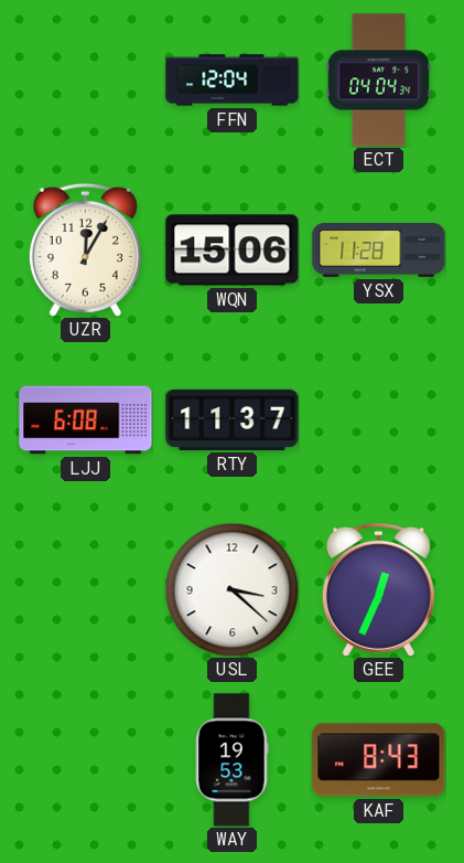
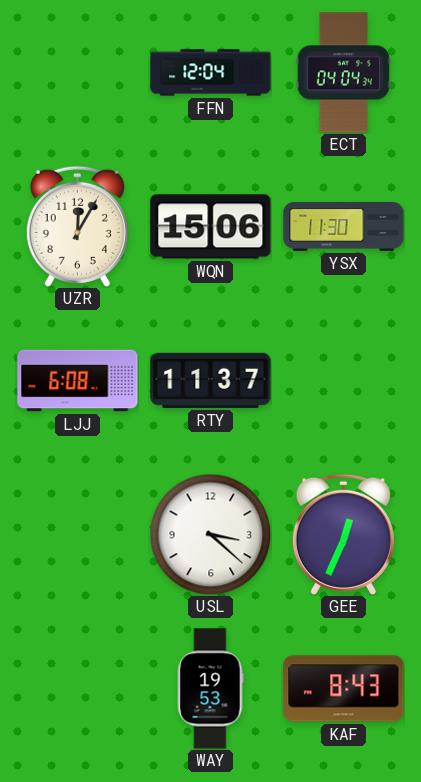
YSX: 11:28 -> 11:30
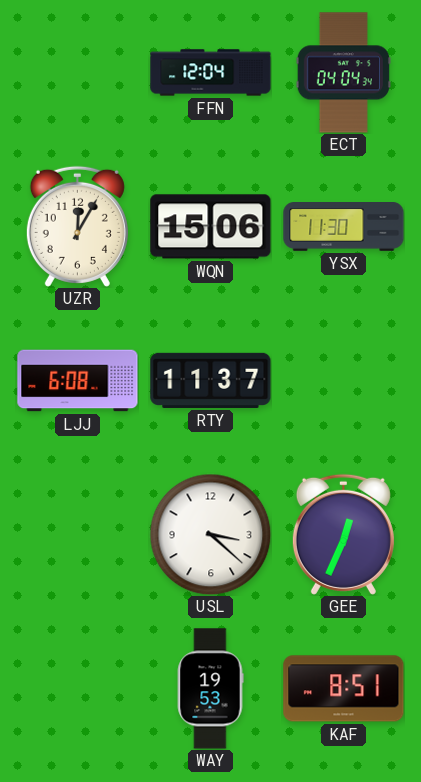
KAF: 8:43 -> 8:51
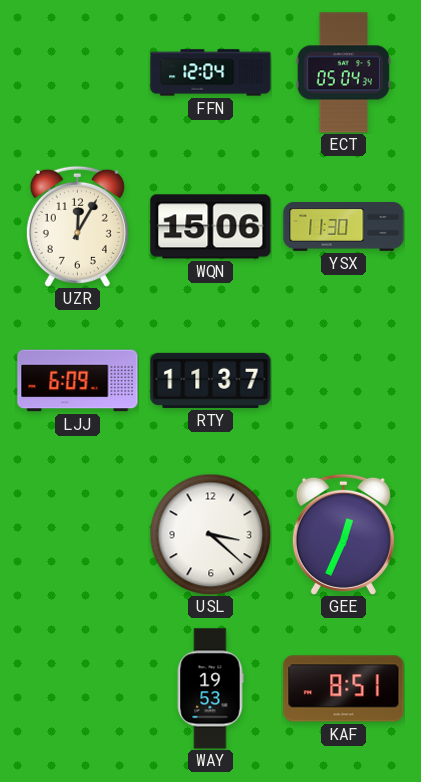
ECT: 04:04 -> 05:04
LJJ: 6:08 -> 6:09
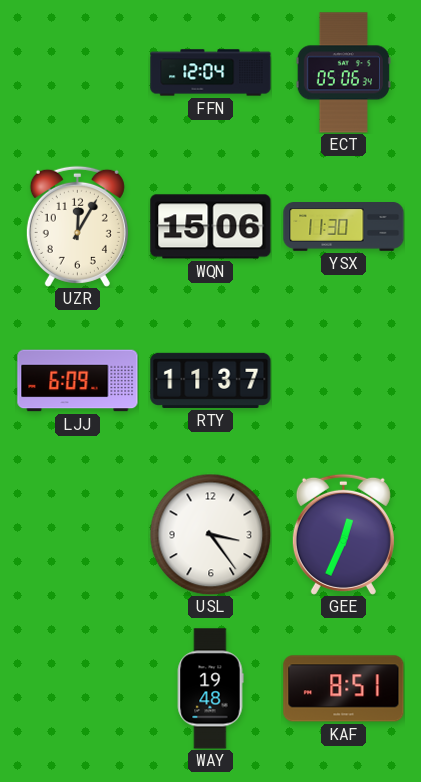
ECT: 05:04 -> 05:06
USL: 3:22 -> 3:24
WAY: 19:53 -> 19:48
